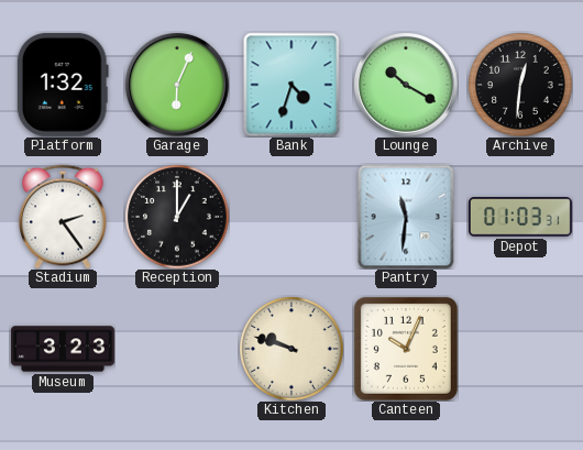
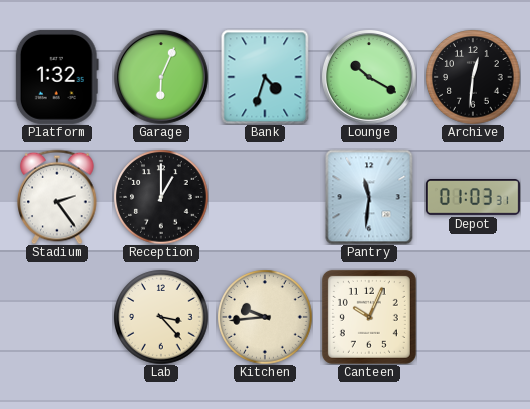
Museum: 3:23 -> none
Lab: none -> 3:23
Kitchen: 9:48 -> 9:44
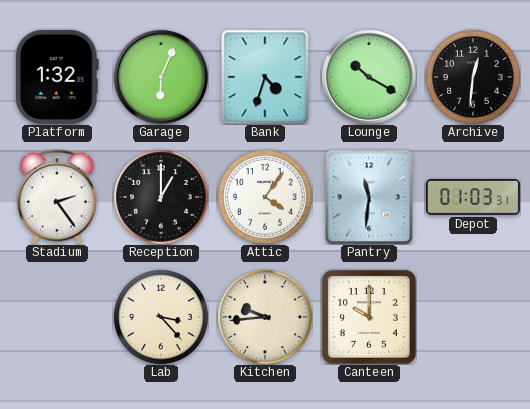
Attic: none -> 4:06
Canteen: 10:04 -> 10:00
